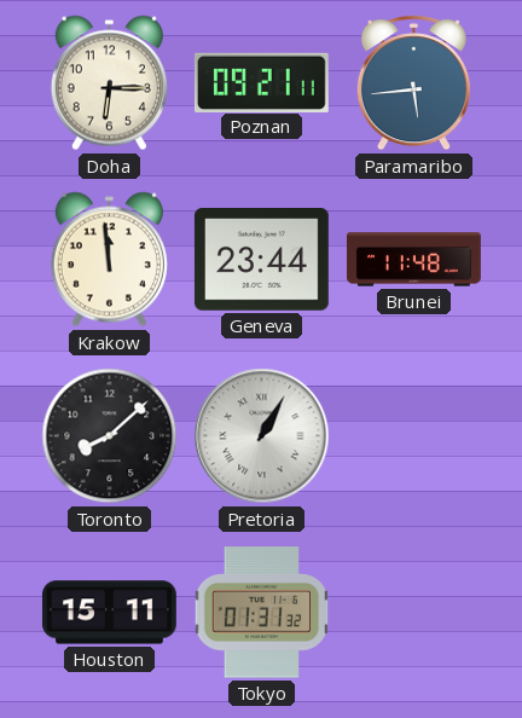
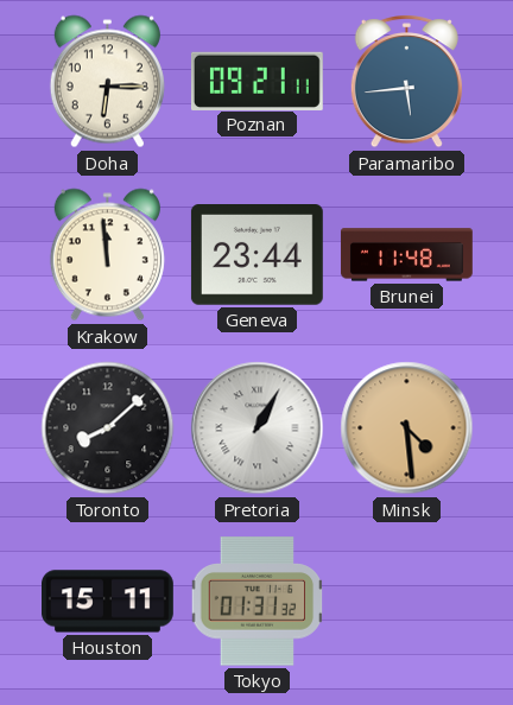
Minsk: none -> 4:29
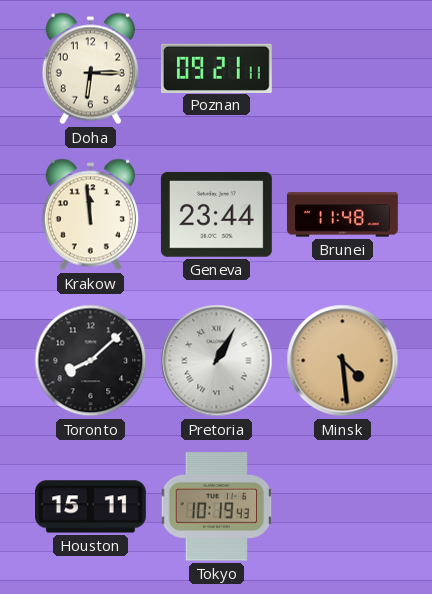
Paramaribo: 5:44 -> none
Tokyo: 01:31 -> 10:19
